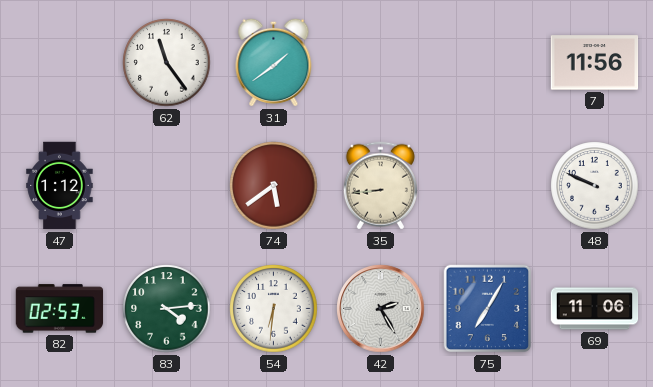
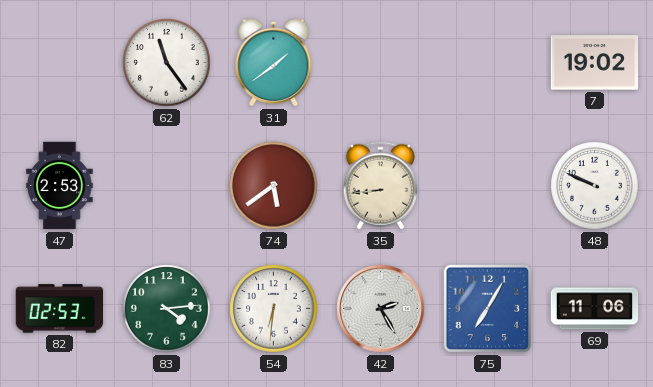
7: 11:56 -> 19:02
47: 1:12 -> 2:53
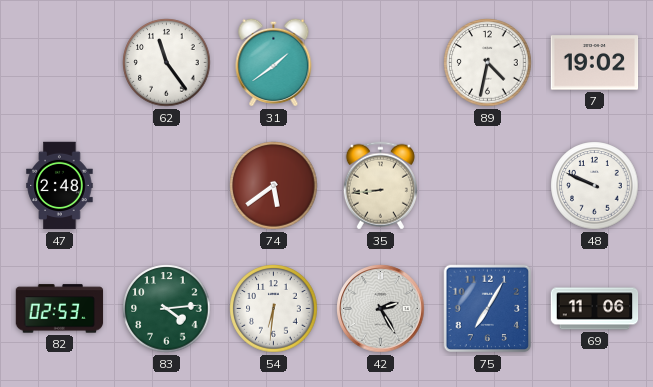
89: none -> 4:32
47: 2:53 -> 2:48
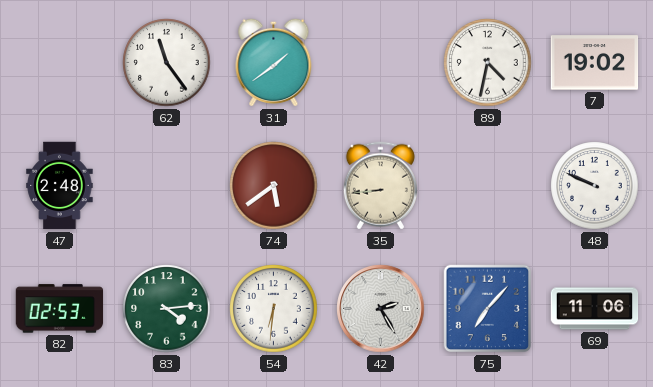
75: 7:05 -> 7:07
